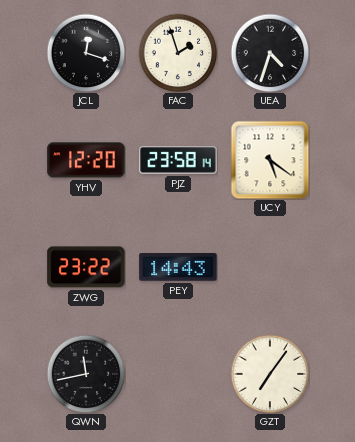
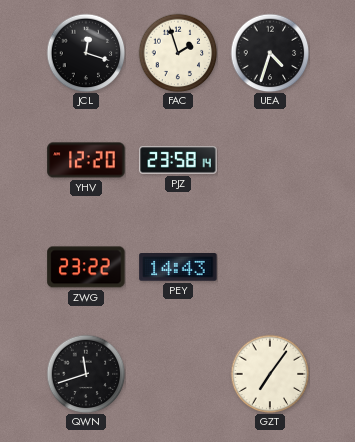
UCY: 5:21 -> none
QWN: 11:43 -> 11:42
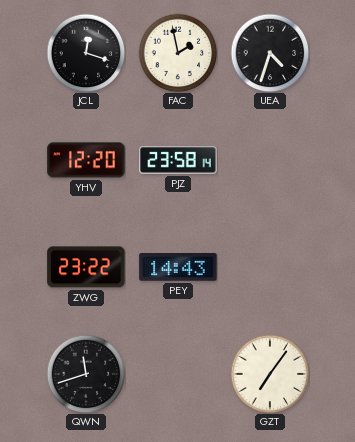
FAC: 1:57 -> 1:58
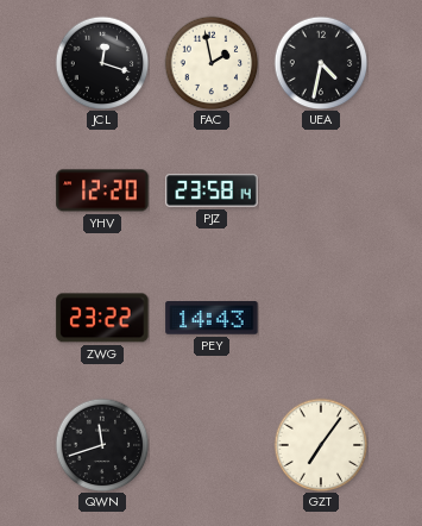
UEA: 4:33 -> 4:32
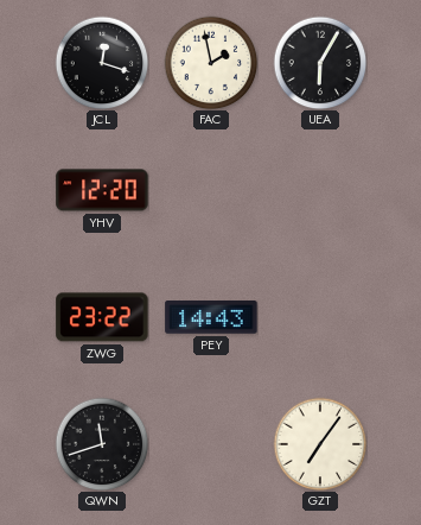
UEA: 4:32 -> 6:05
PJZ: 23:58 -> none
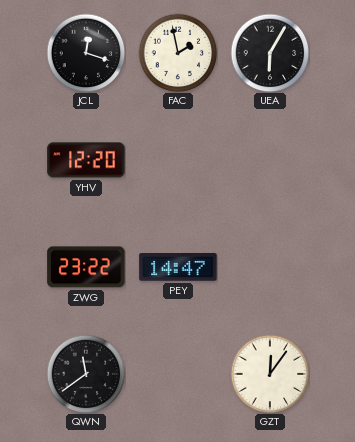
PEY: 14:43 -> 14:47
QWN: 11:42 -> 11:39
GZT: 7:06 -> 12:06
